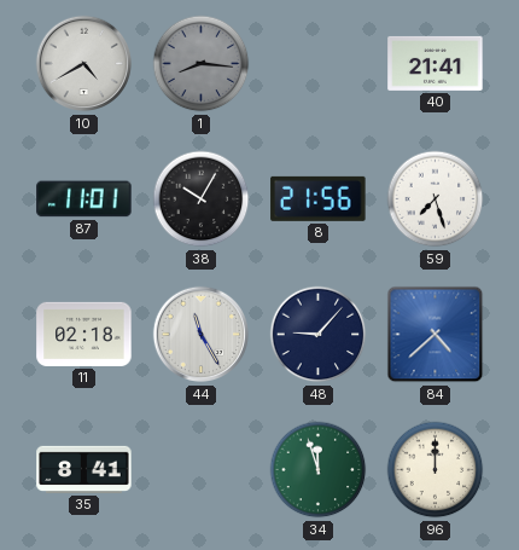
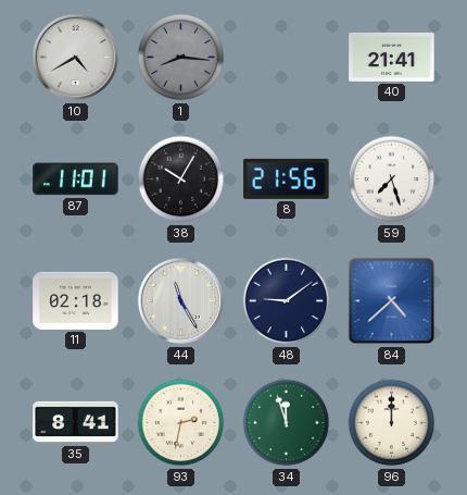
48: 9:07 -> 9:09
93: none -> 2:32
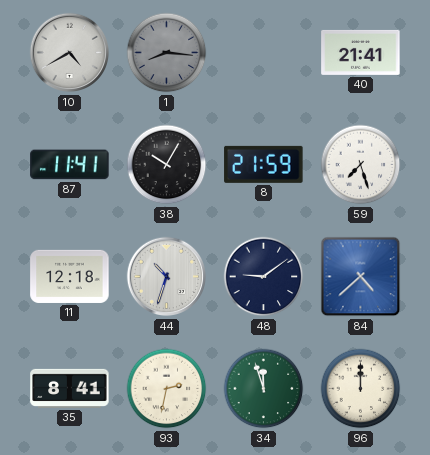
87: 11:01 -> 11:41
8: 21:56 -> 21:59
11: 02:18 -> 12:18
44: 11:25 -> 10:33
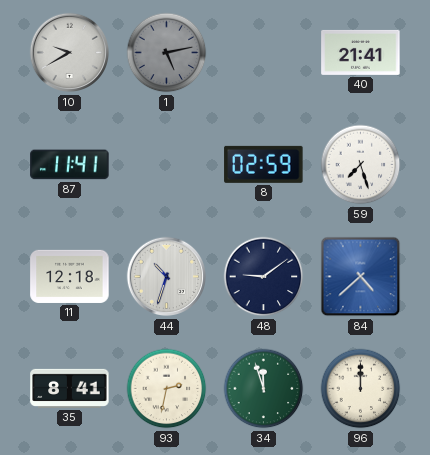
10: 4:40 -> 9:40
1: 8:16 -> 5:13
38: 10:05 -> none
8: 21:59 -> 02:59
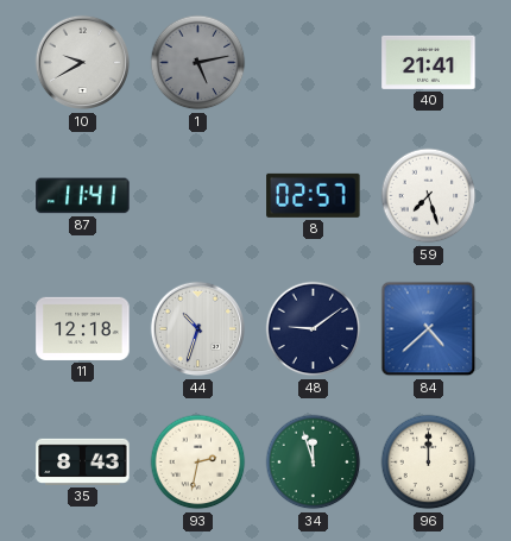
8: 02:59 -> 02:57
35: 8:41 -> 8:43
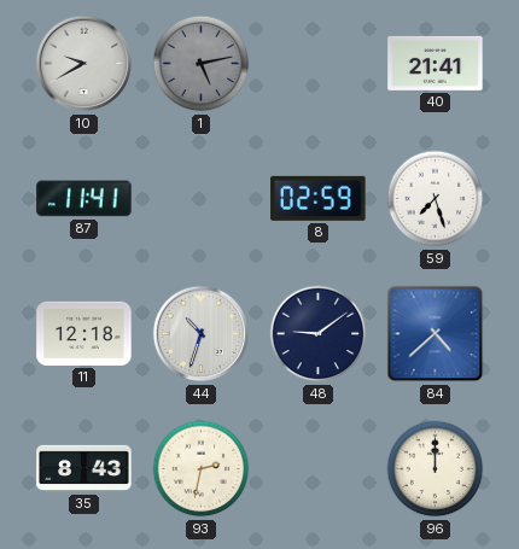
8: 02:57 -> 02:59
34: 11:57 -> none
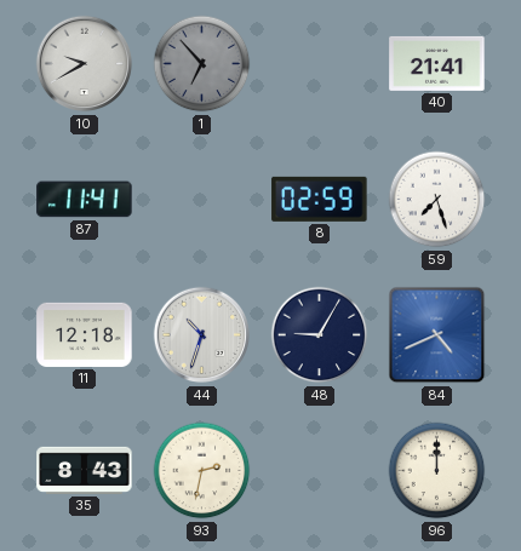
1: 5:13 -> 6:53
48: 9:09 -> 9:05
84: 4:38 -> 4:41
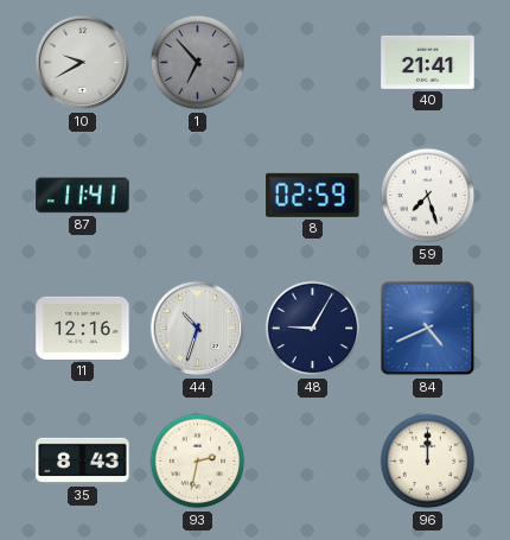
11: 12:18 -> 12:16
